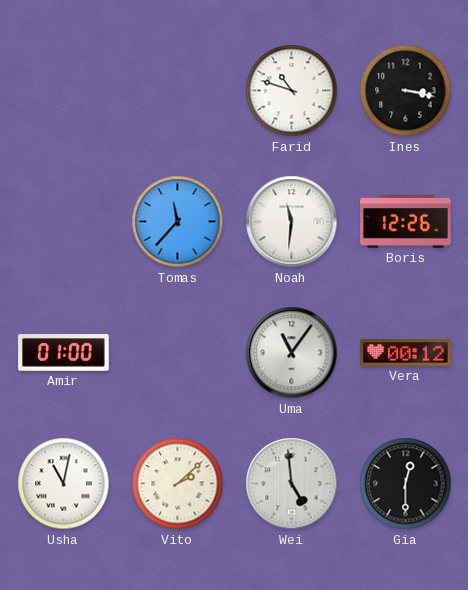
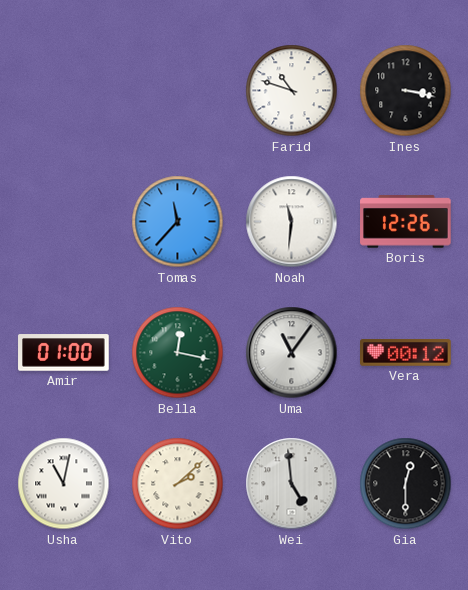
Bella: none -> 12:17
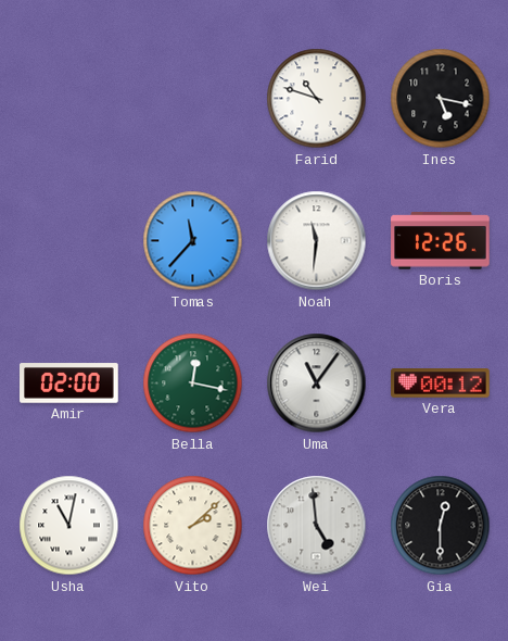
Ines: 3:17 -> 5:17
Amir: 01:00 -> 02:00
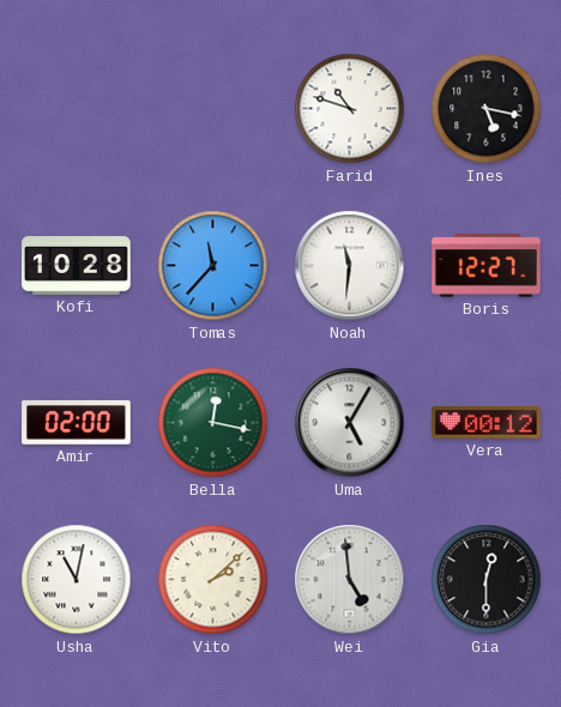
Kofi: none -> 10:28
Boris: 12:26 -> 12:27
Uma: 11:06 -> 5:05
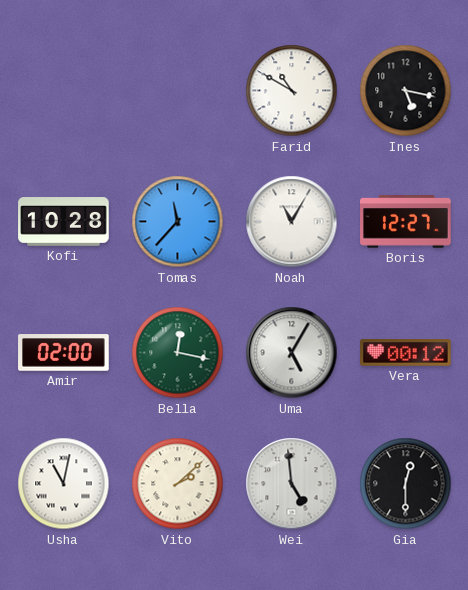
Farid: 10:48 -> 10:50
Noah: 11:31 -> 11:05
